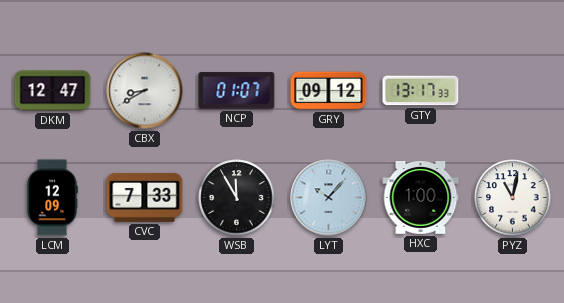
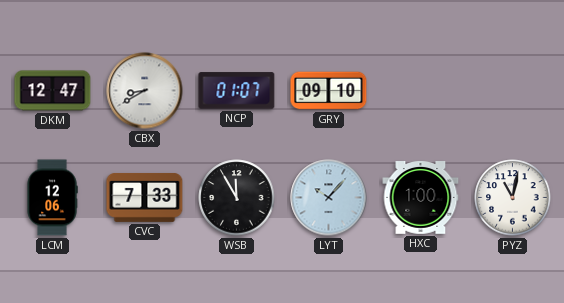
GRY: 09:12 -> 09:10
GTY: 13:17 -> none
LCM: 12:09 -> 12:06
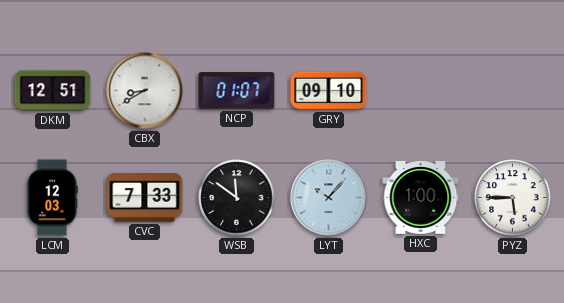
DKM: 12:47 -> 12:51
LCM: 12:06 -> 12:03
WSB: 11:55 -> 11:51
PYZ: 11:02 -> 5:45
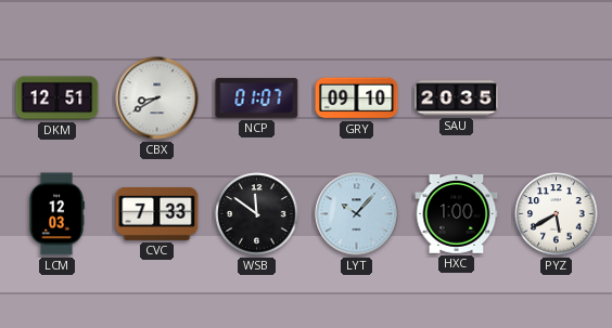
SAU: none -> 20:35
PYZ: 5:45 -> 5:40
